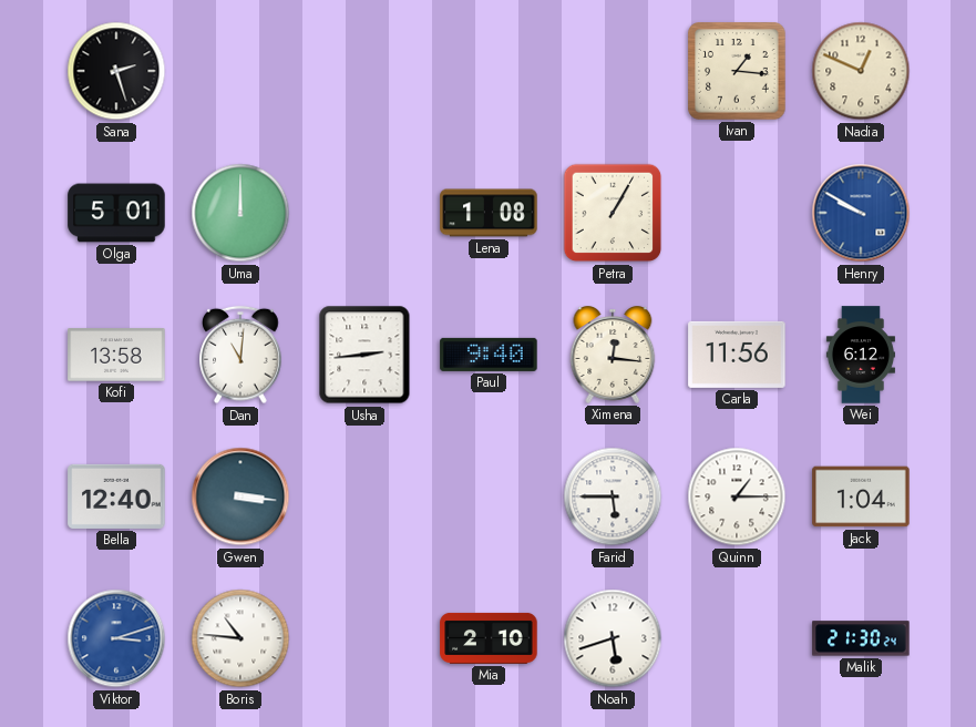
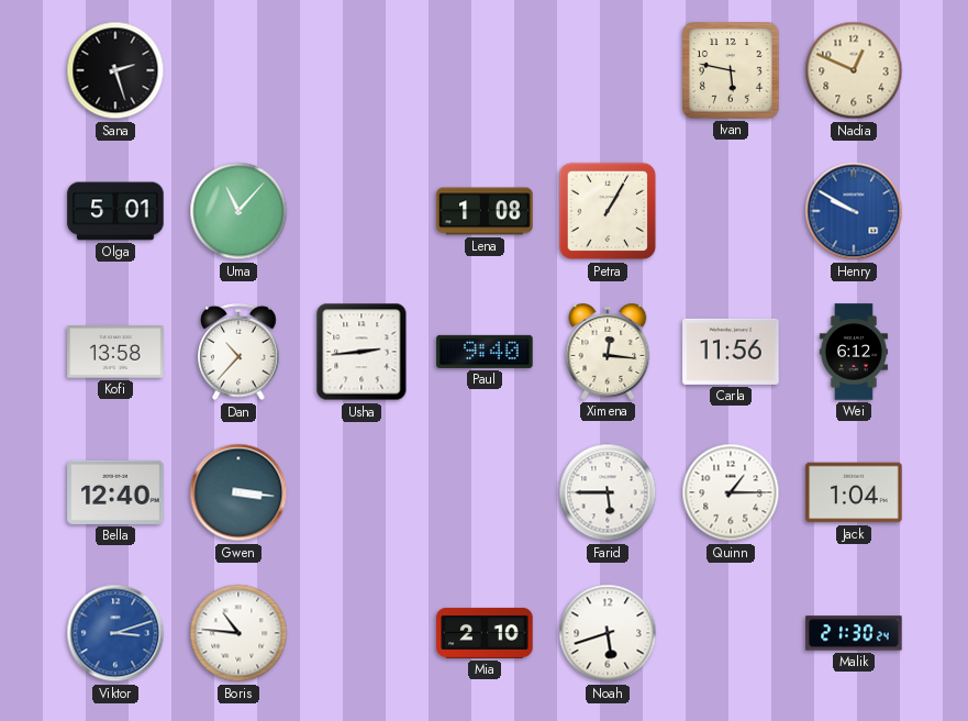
Ivan: 1:16 -> 5:47
Uma: 12:00 -> 11:07
Dan: 11:01 -> 10:37
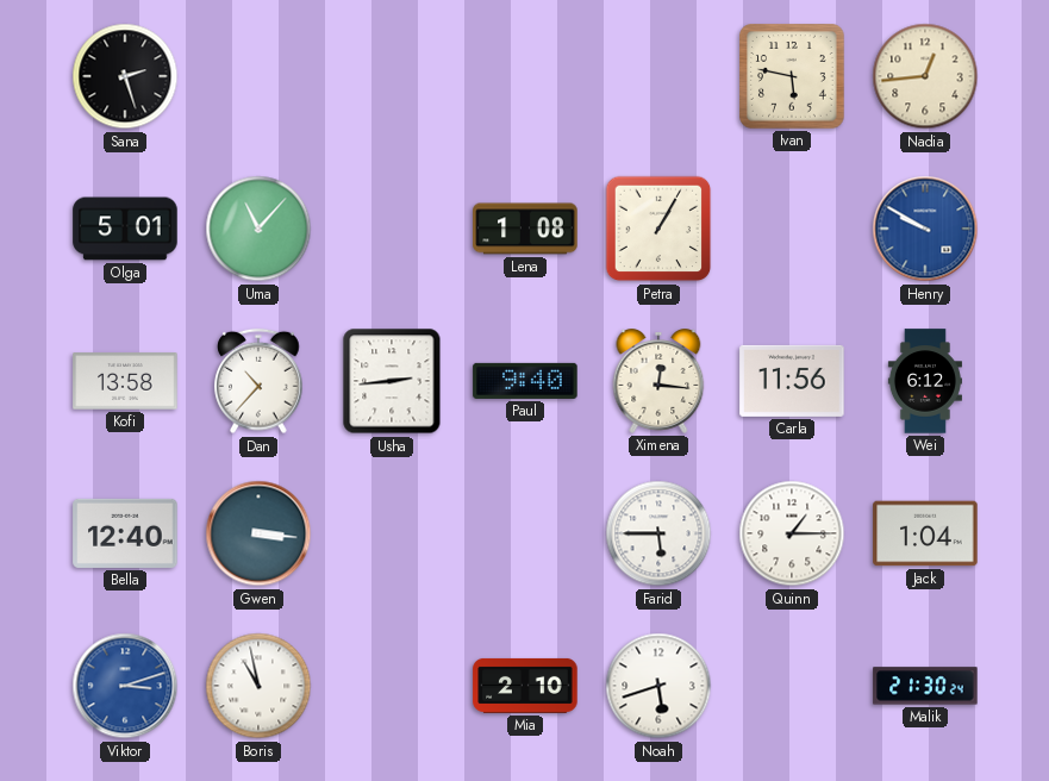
Nadia: 12:49 -> 12:44
Boris: 10:46 -> 10:58
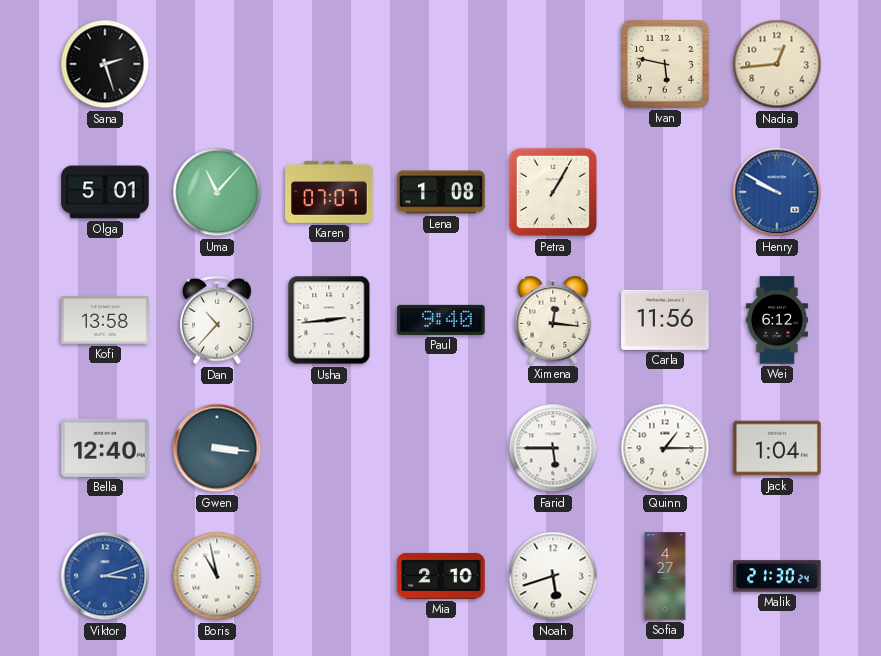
Karen: none -> 07:07
Sofia: none -> 4:27
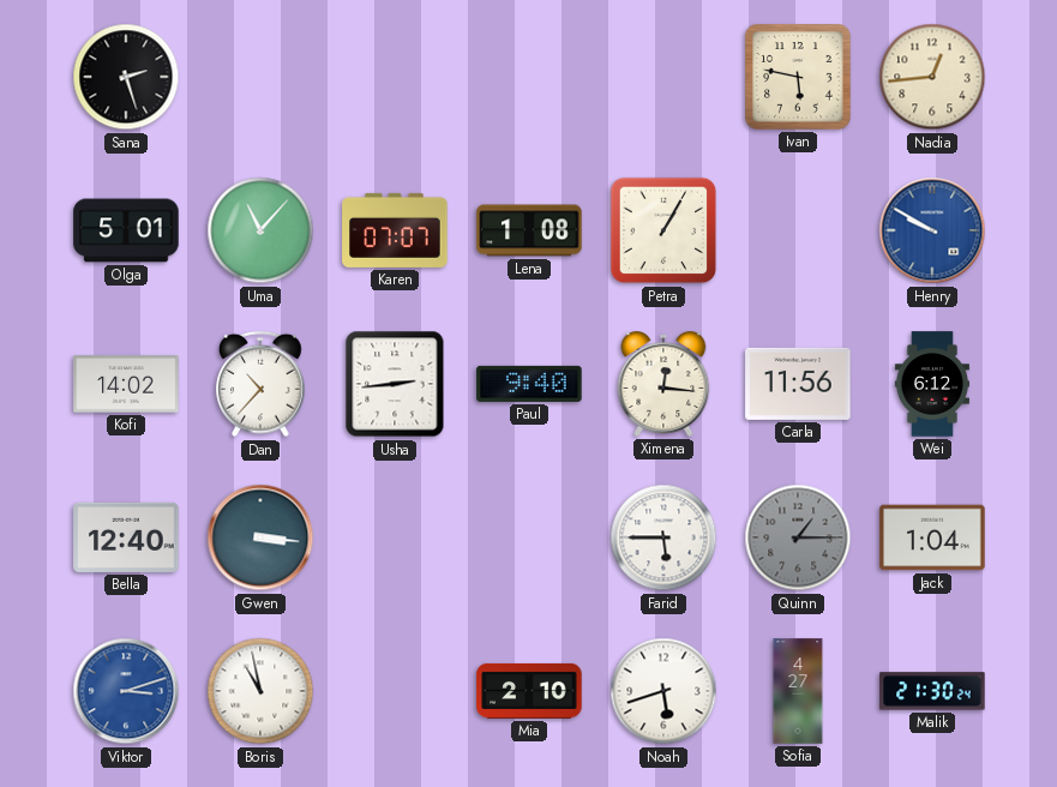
Kofi: 13:58 -> 14:02
Quinn dial: white -> grey
